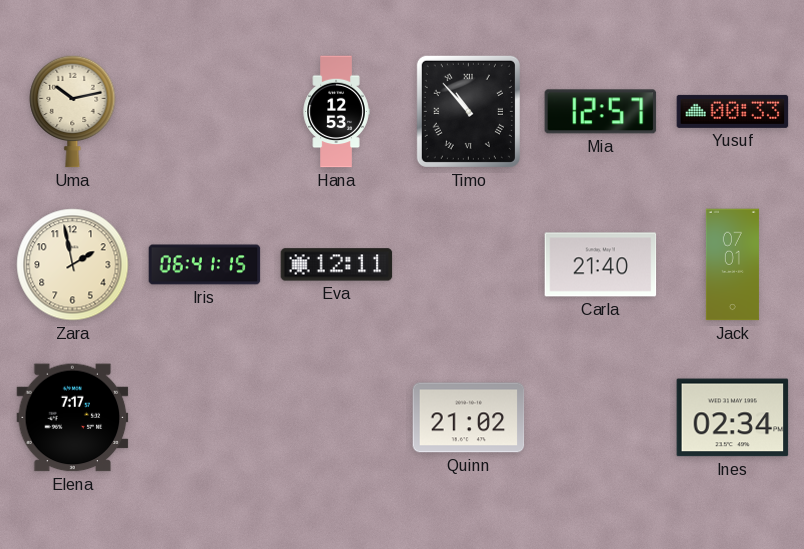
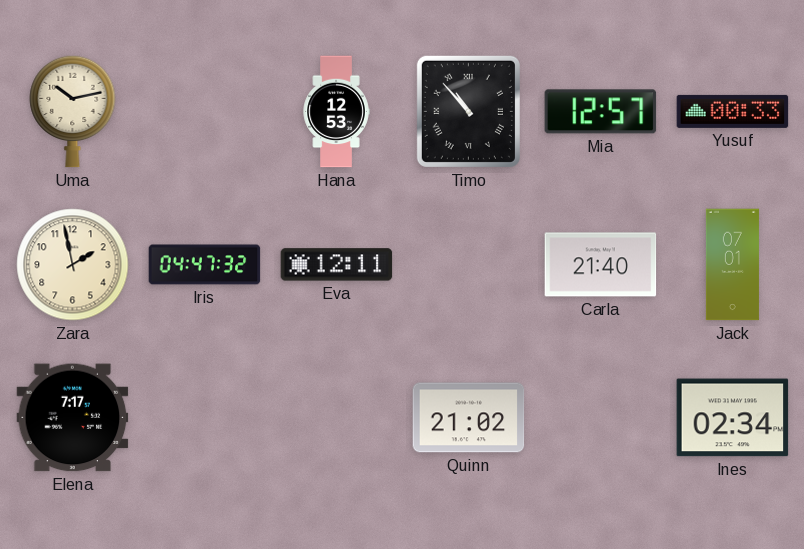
Iris: 06:41 -> 04:47
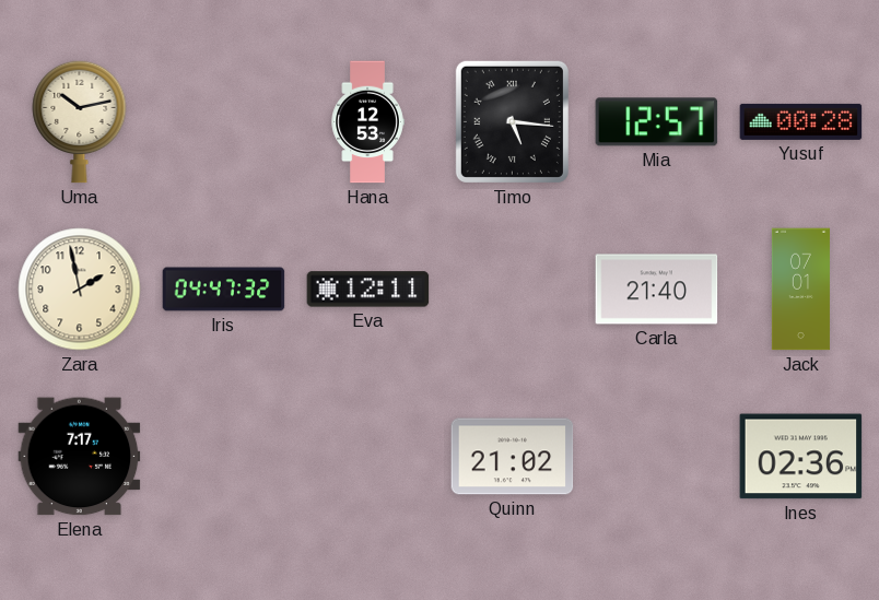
Timo: 10:53 -> 5:16
Yusuf: 00:33 -> 00:28
Ines: 02:34 -> 02:36
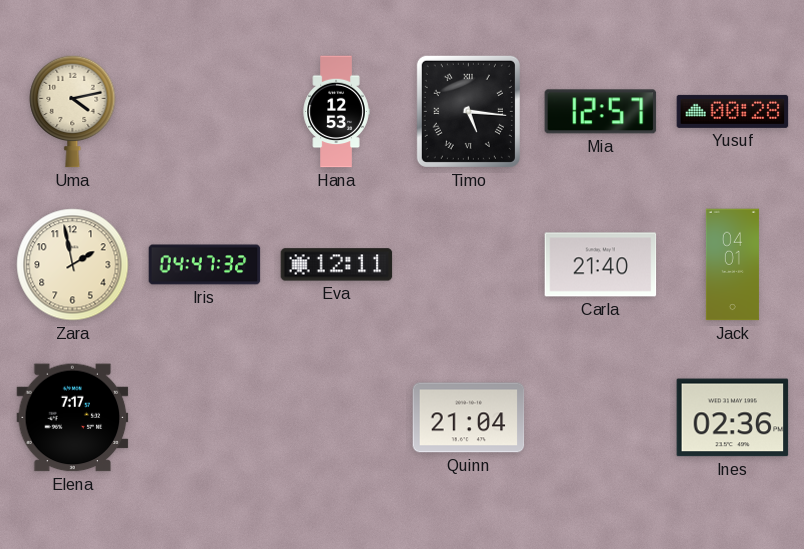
Uma: 10:13 -> 4:13
Jack: 07:01 -> 04:01
Quinn: 21:02 -> 21:04
